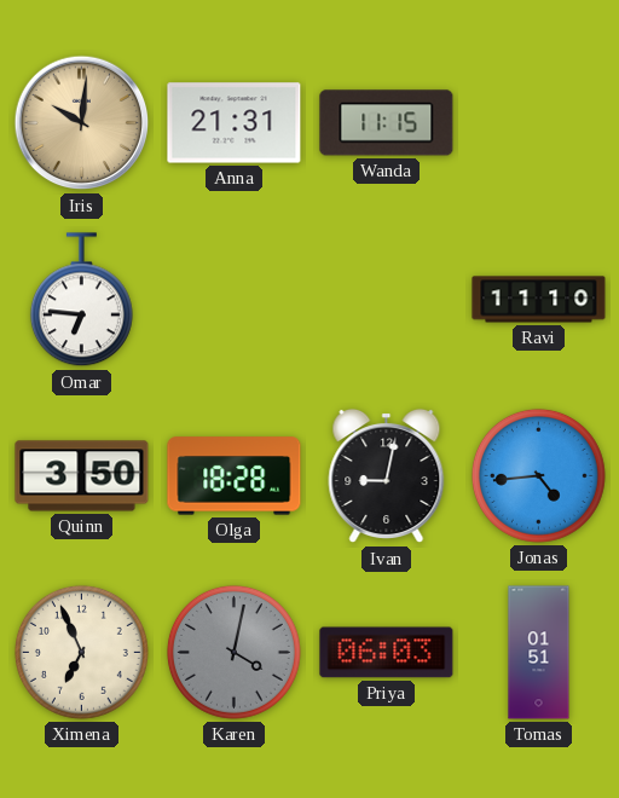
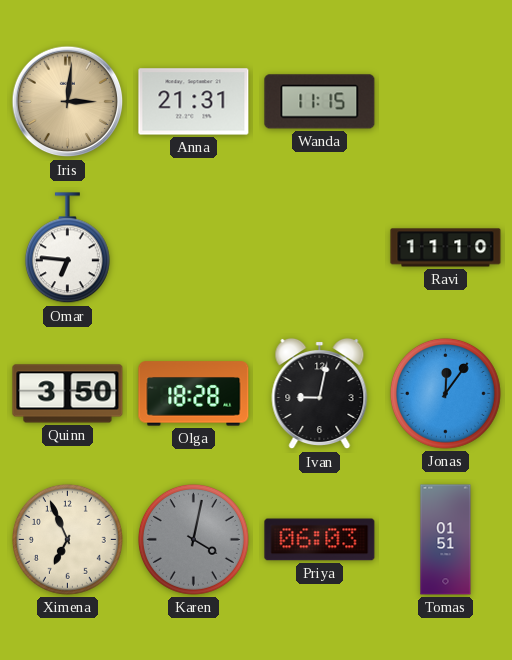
Iris: 10:01 -> 3:01
Jonas: 4:44 -> 12:06
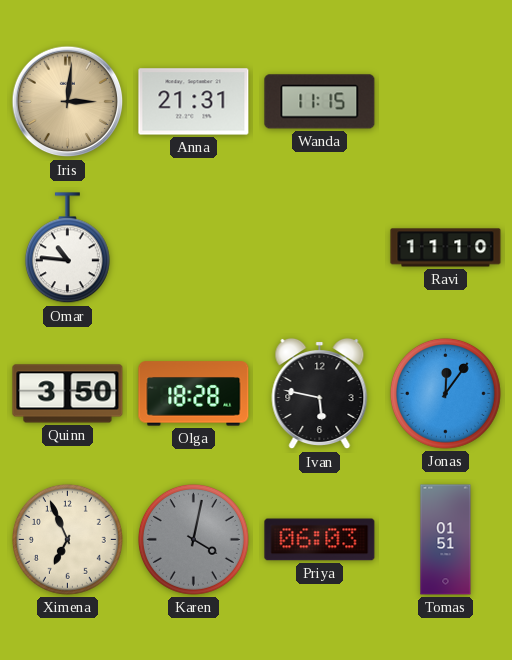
Omar: 6:46 -> 10:46
Ivan: 9:02 -> 5:47
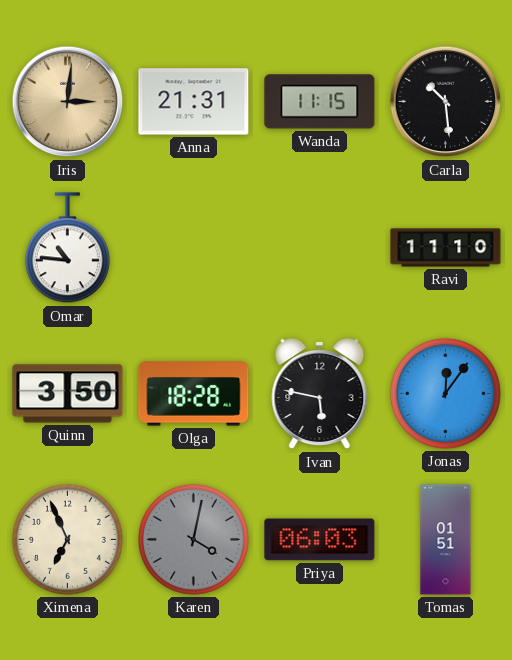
Carla: none -> 10:29
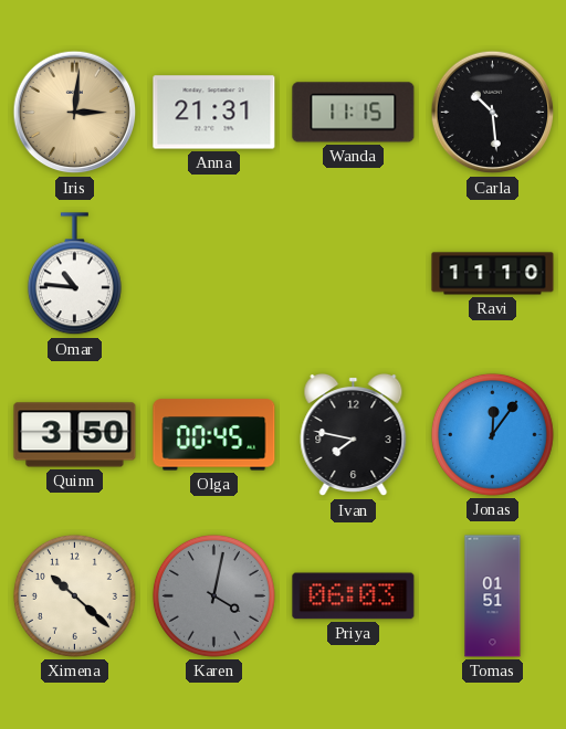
Olga: 18:28 -> 00:45
Ivan: 5:47 -> 7:47
Ximena: 6:56 -> 10:22
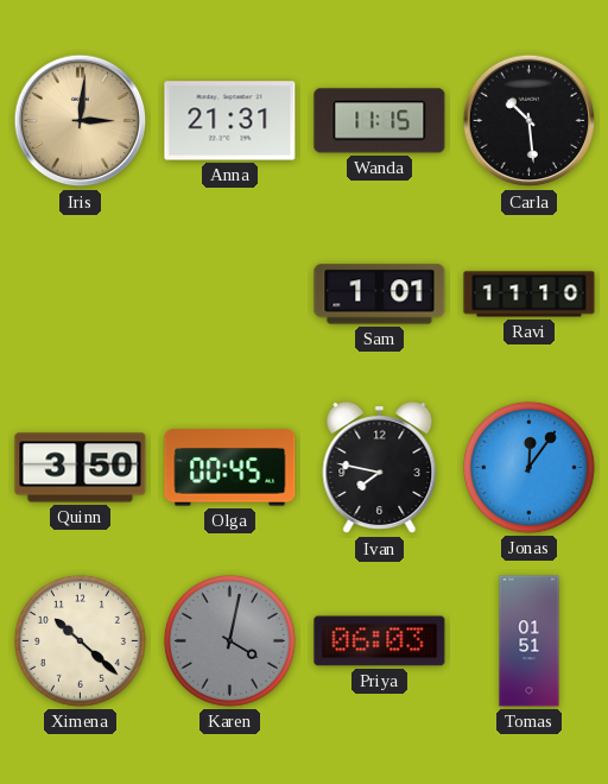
Omar: 10:46 -> none
Sam: none -> 1:01
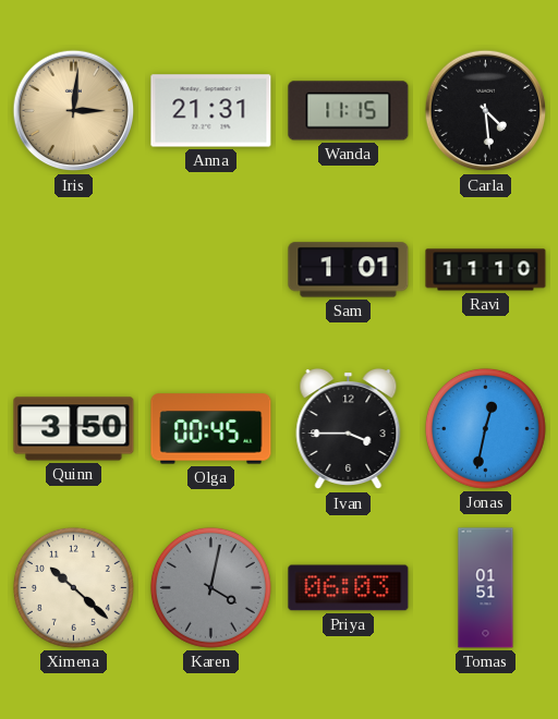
Carla: 10:29 -> 4:29
Ivan: 7:47 -> 3:45
Jonas: 12:06 -> 12:32
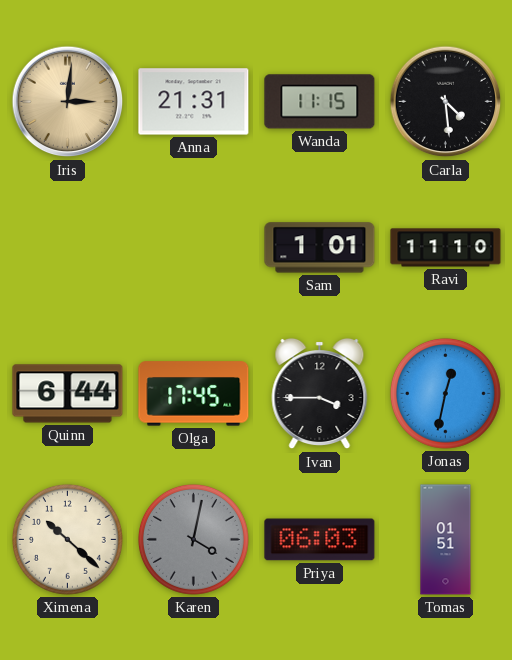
Quinn: 3:50 -> 6:44
Olga: 00:45 -> 17:45
